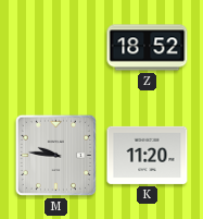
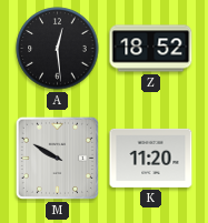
A: none -> 12:29
M: 9:46 -> 9:50
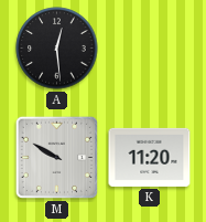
Z: 18:52 -> none
